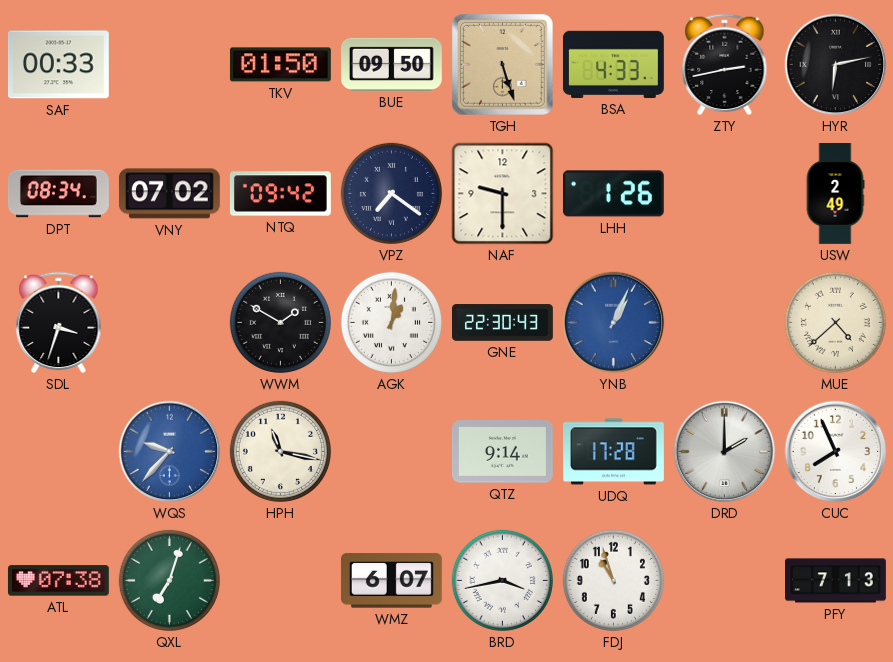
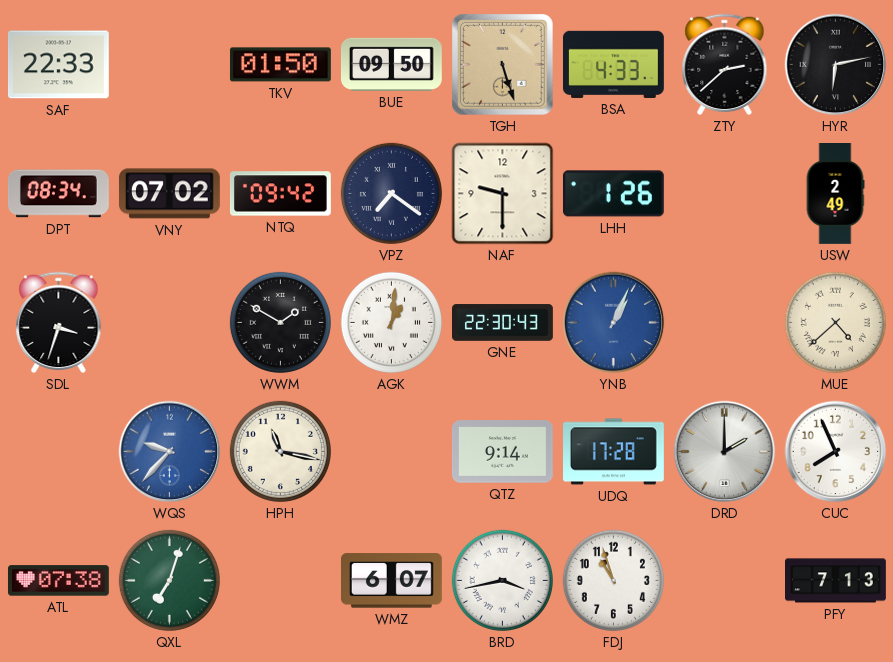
SAF: 00:33 -> 22:33
ZTY: 2:43 -> 2:38
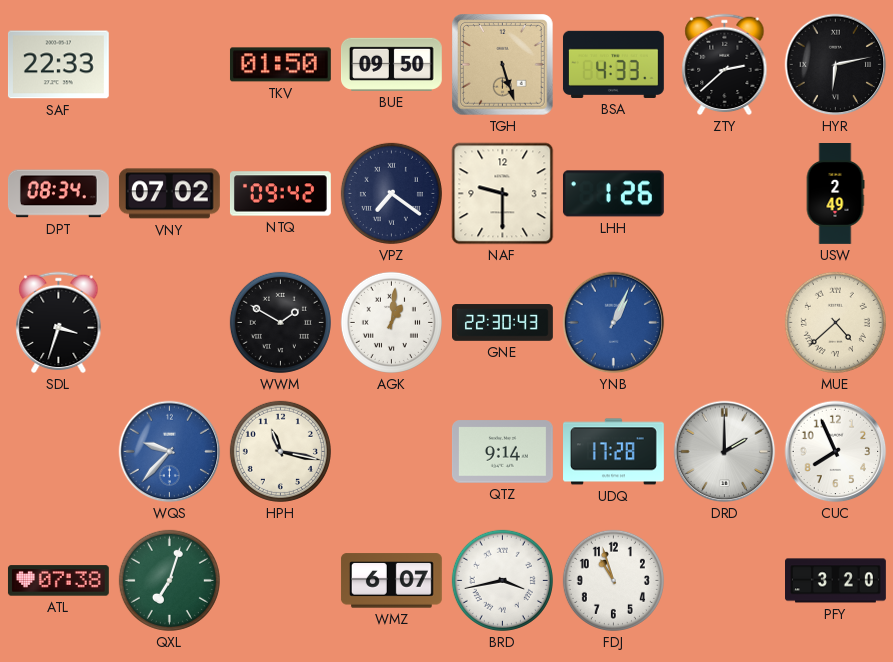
PFY: 7:13 -> 3:20
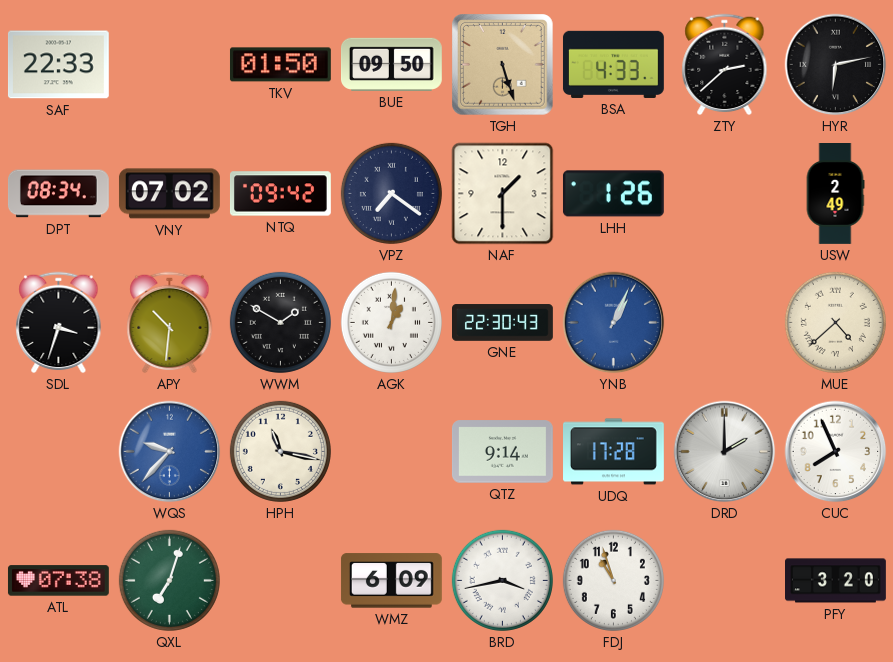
NAF: 9:30 -> 1:30
APY: none -> 10:31
WMZ: 6:07 -> 6:09
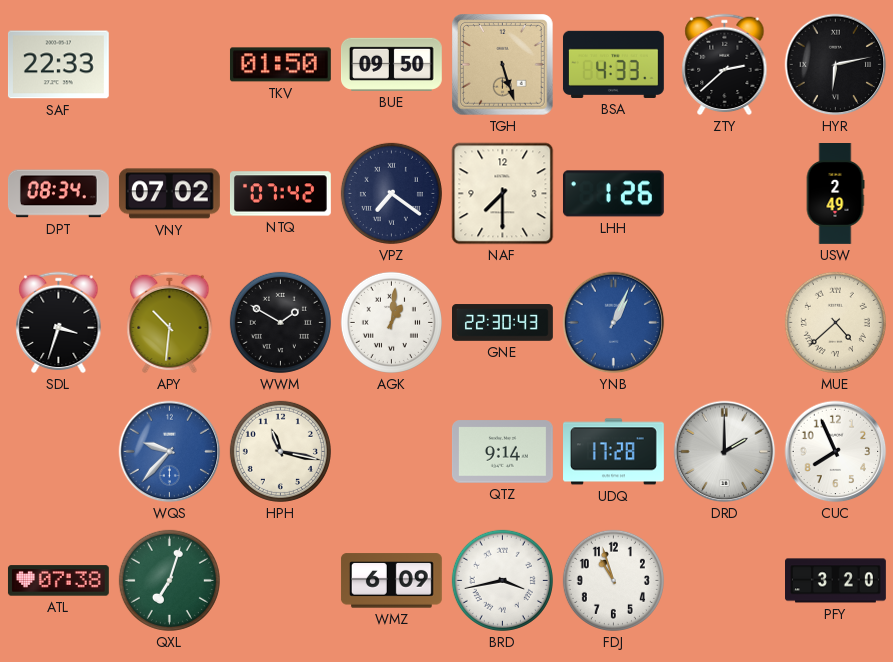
NTQ: 09:42 -> 07:42
NAF: 1:30 -> 7:30
